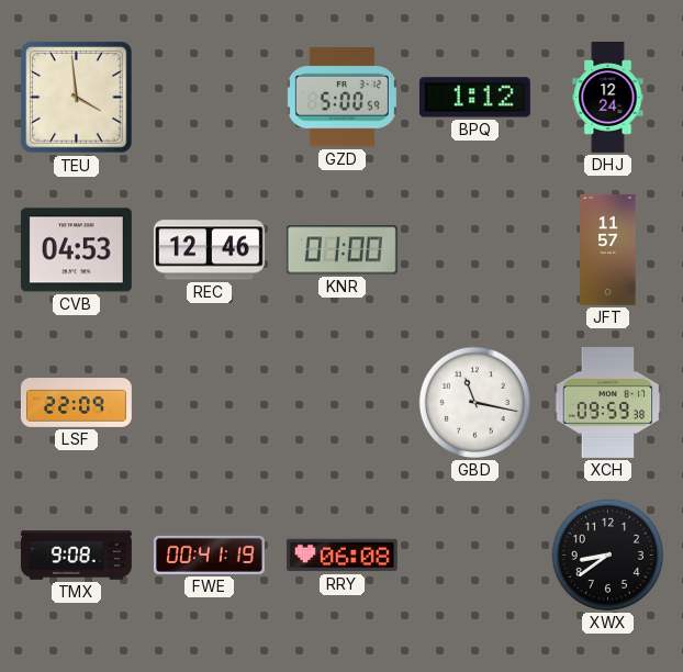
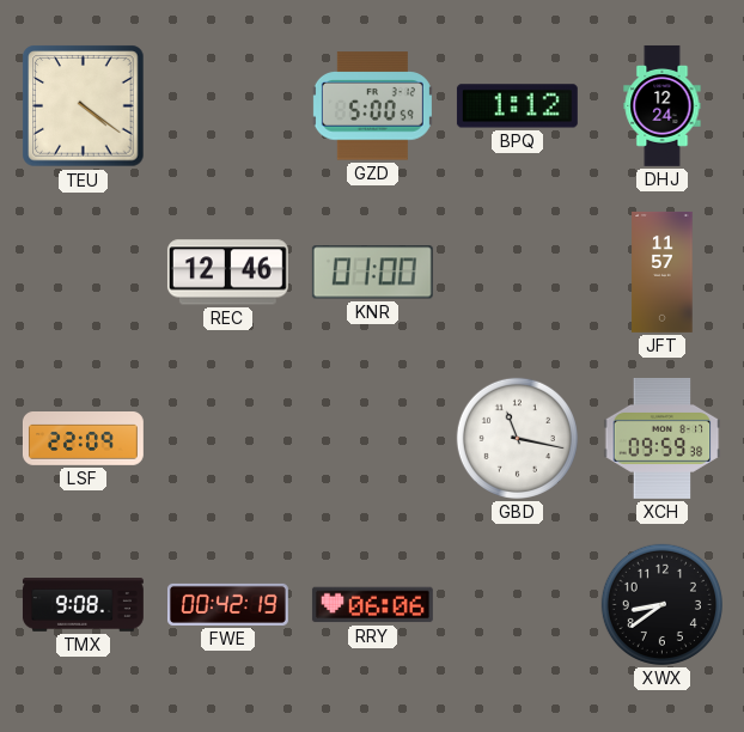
TEU: 3:59 -> 4:21
CVB: 04:53 -> none
FWE: 00:41 -> 00:42
RRY: 06:08 -> 06:06
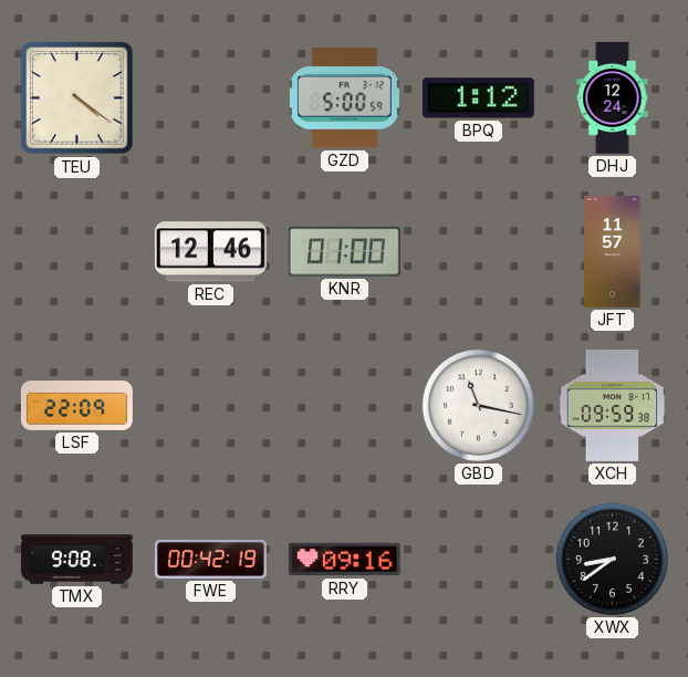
RRY: 06:06 -> 09:16
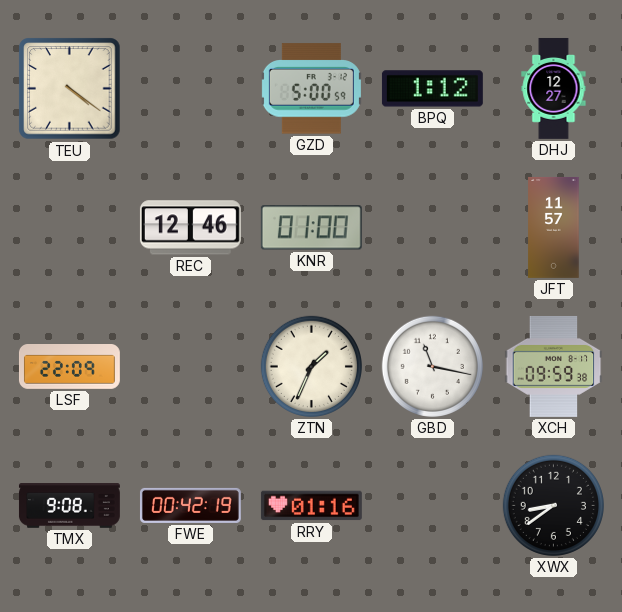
DHJ: 12:24 -> 12:27
ZTN: none -> 1:34
RRY: 09:16 -> 01:16
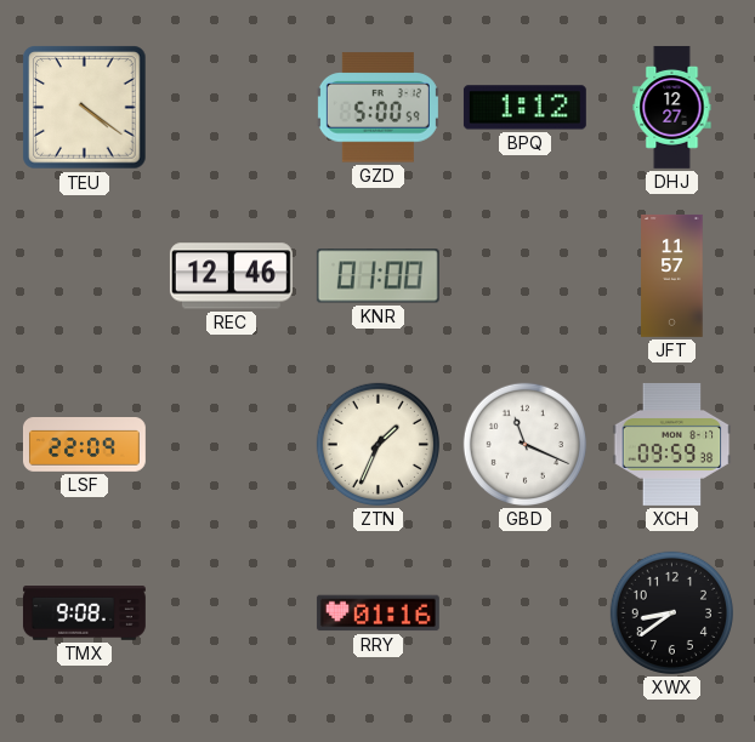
GBD: 11:17 -> 11:19
FWE: 00:42 -> none
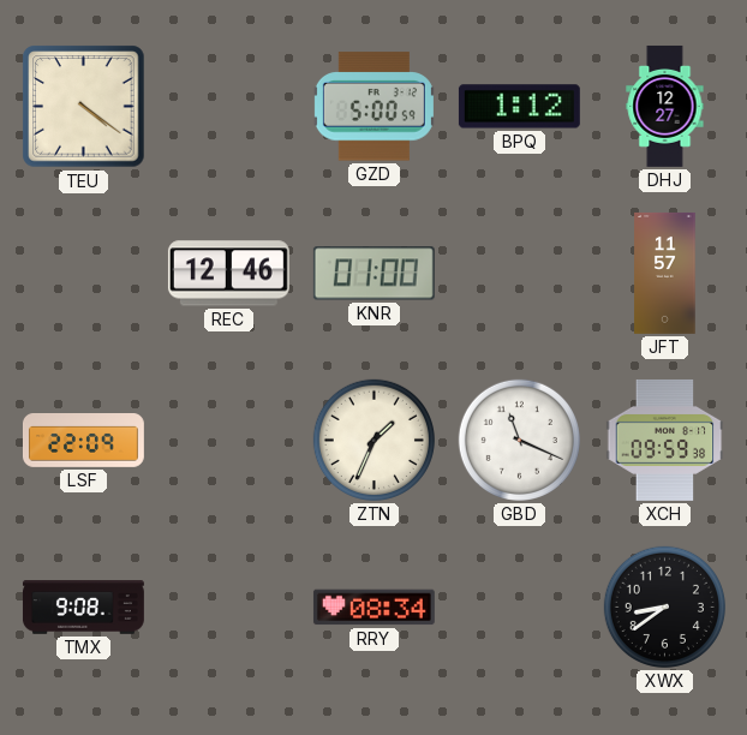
RRY: 01:16 -> 08:34
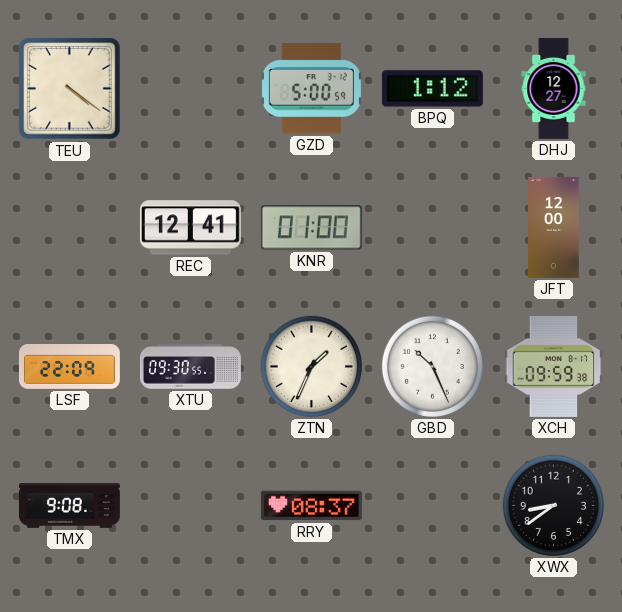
REC: 12:46 -> 12:41
JFT: 11:57 -> 12:00
XTU: none -> 09:30
GBD: 11:19 -> 10:26
RRY: 08:34 -> 08:37
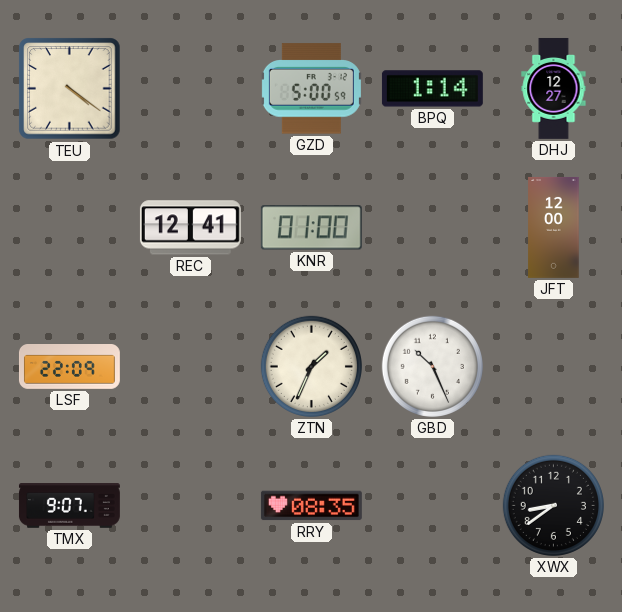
BPQ: 1:12 -> 1:14
XTU: 09:30 -> none
XCH: 09:59 -> none
TMX: 9:08 -> 9:07
RRY: 08:37 -> 08:35
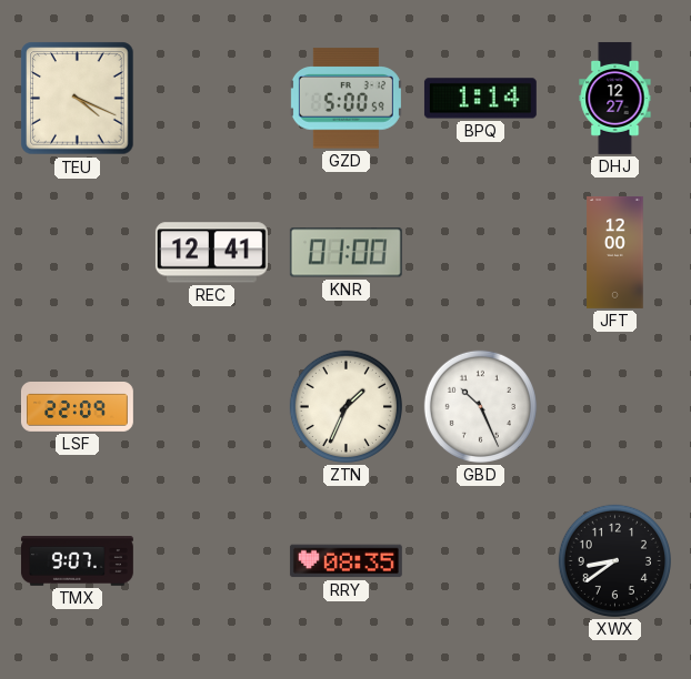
TEU: 4:21 -> 4:19
